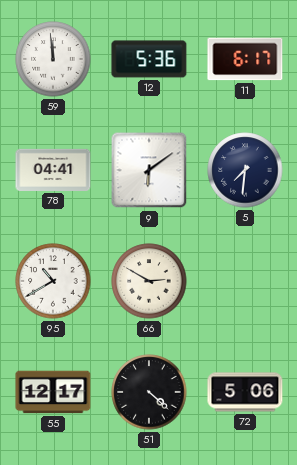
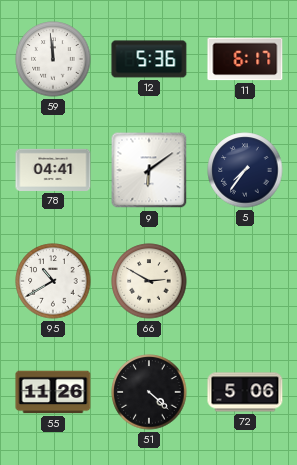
5: 7:31 -> 7:36
55: 12:17 -> 11:26
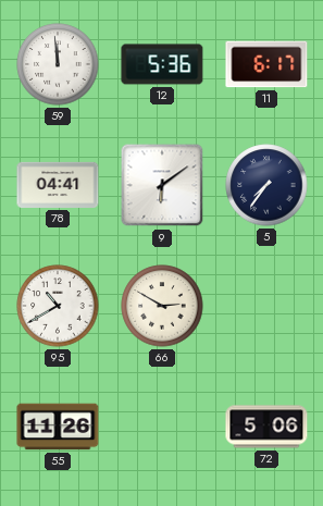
51: 4:22 -> none
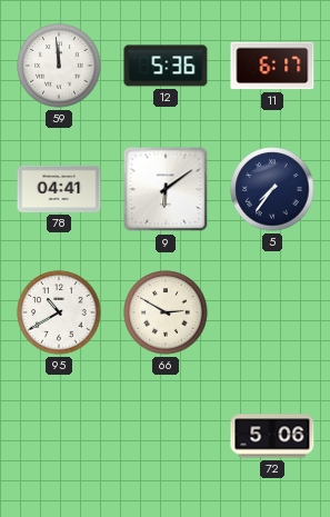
55: 11:26 -> none
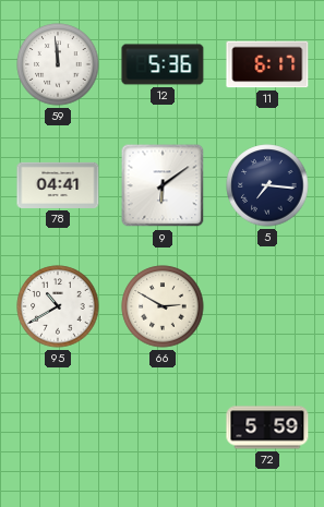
5: 7:36 -> 7:16
72: 5:06 -> 5:59
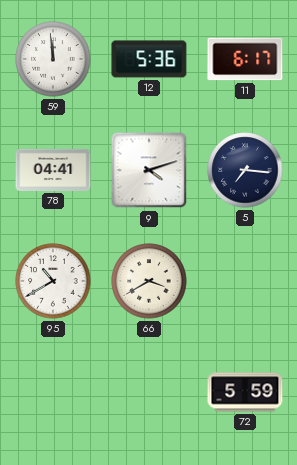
9: 6:09 -> 4:12
66: 2:50 -> 3:40
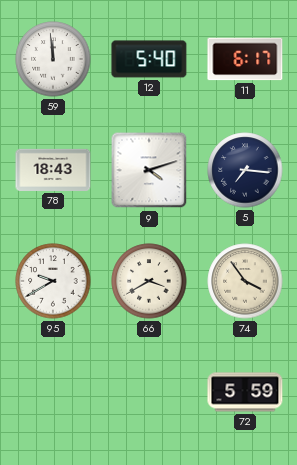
12: 5:36 -> 5:40
78: 04:41 -> 18:43
95: 10:40 -> 9:40
74: none -> 3:54
